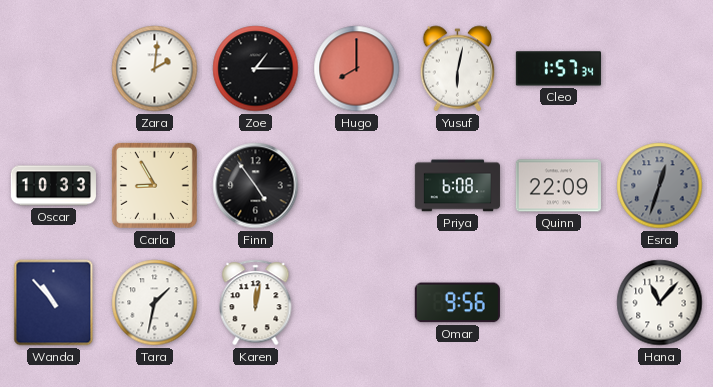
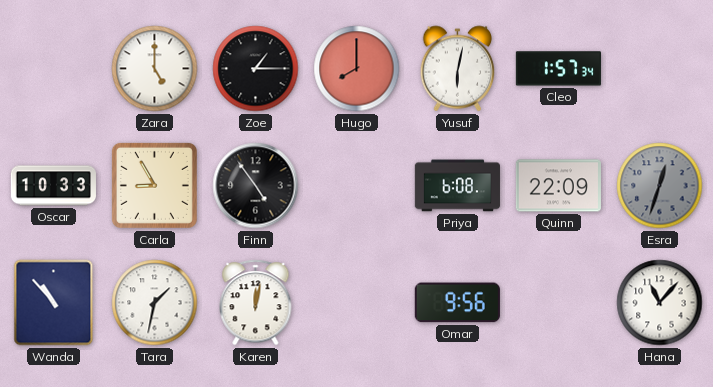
Zara: 2:01 -> 5:00
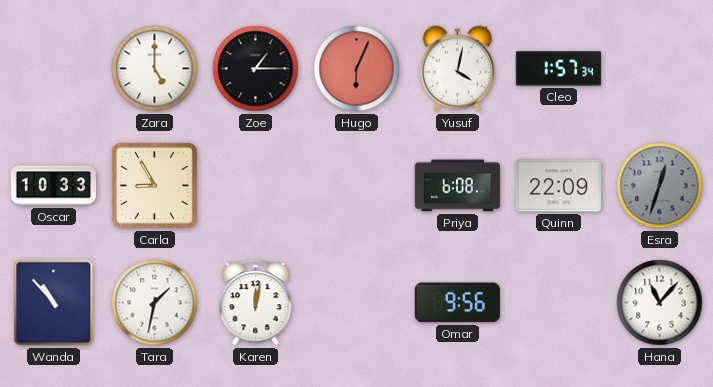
Hugo: 8:00 -> 6:04
Yusuf: 6:02 -> 4:02
Finn: 4:54 -> none
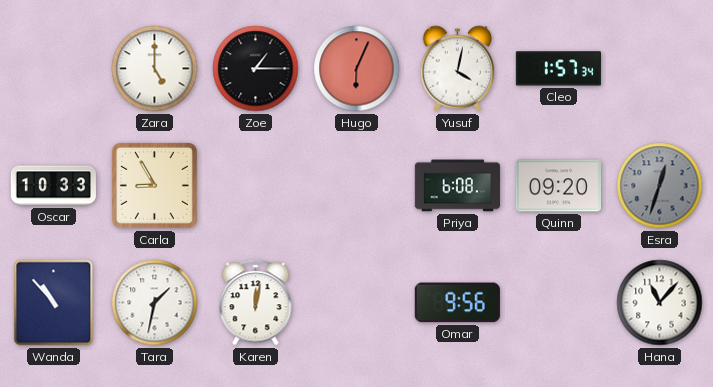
Quinn: 22:09 -> 09:20
